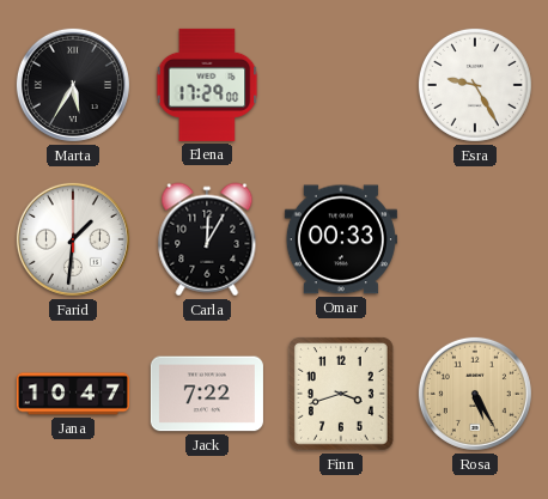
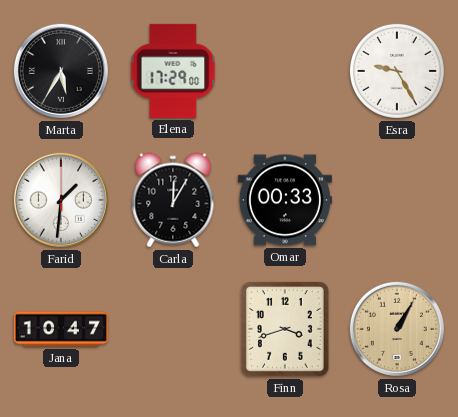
Jack: 7:22 -> none
Rosa: 5:25 -> 1:05
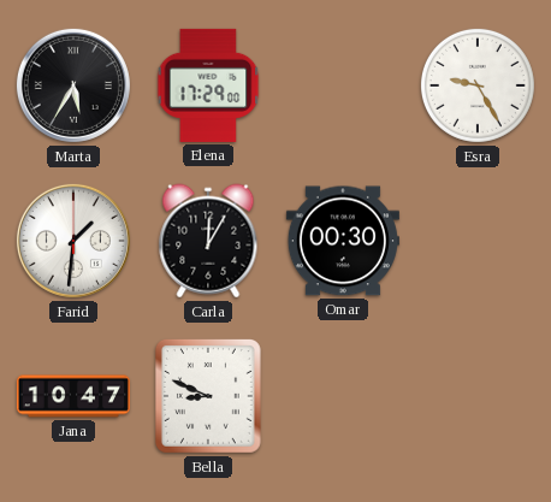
Omar: 00:33 -> 00:30
Bella: none -> 8:49
Finn: 3:42 -> none
Rosa: 1:05 -> none
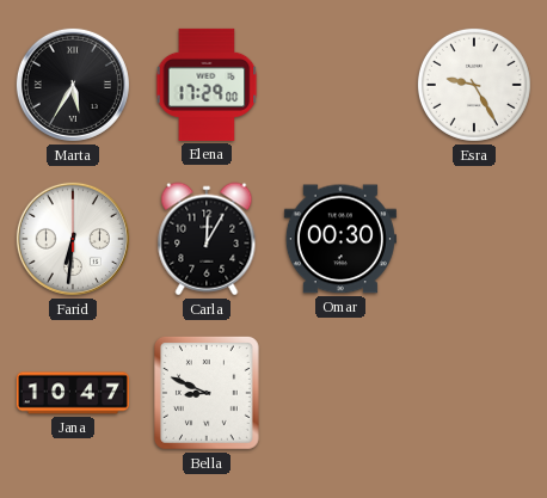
Farid: 1:31 -> 6:31
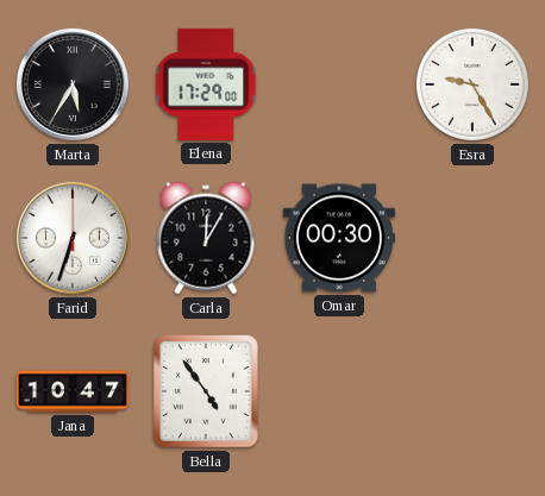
Farid: 6:31 -> 6:33
Bella: 8:49 -> 4:54
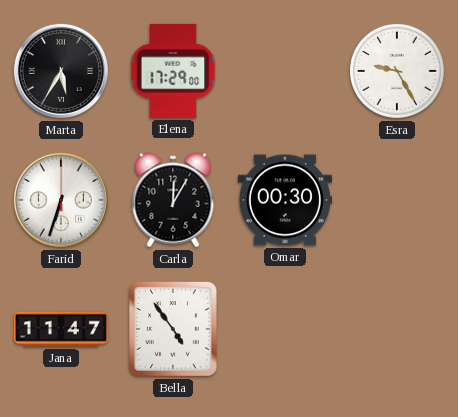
Jana: 10:47 -> 11:47
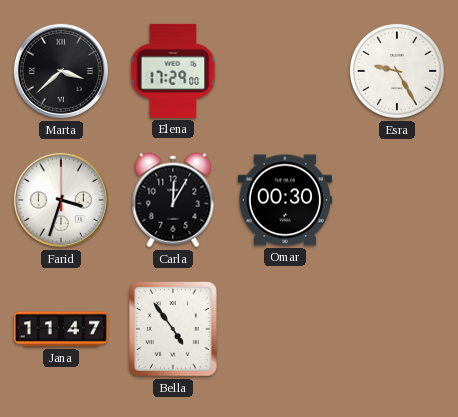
Marta: 5:35 -> 3:38
Farid: 6:33 -> 3:33
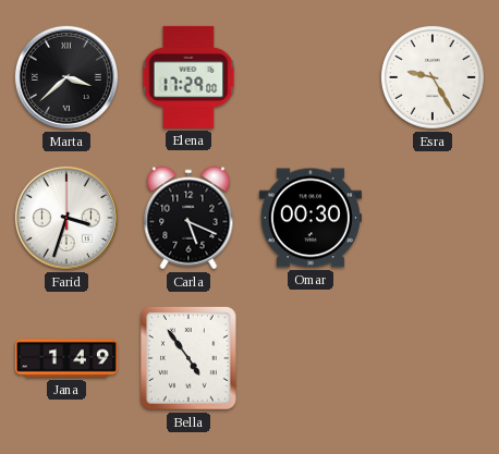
Carla: 12:05 -> 5:19
Jana: 11:47 -> 1:49
